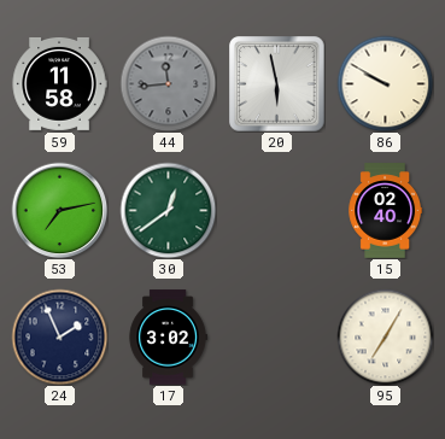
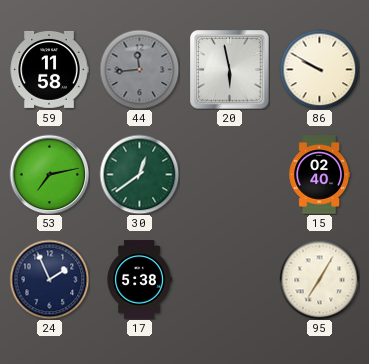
17: 3:02 -> 5:38
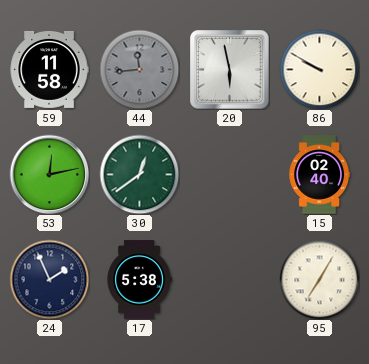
53: 7:13 -> 12:13
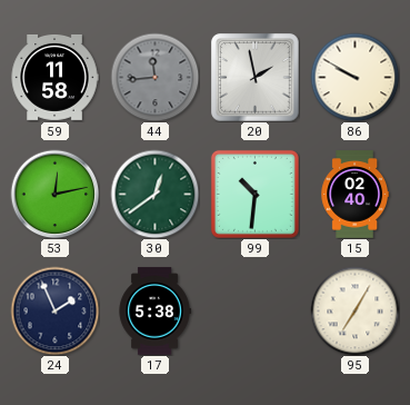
20: 5:58 -> 1:58
99: none -> 10:31
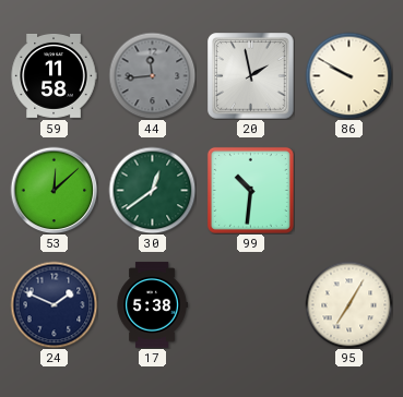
53: 12:13 -> 12:08
15: 02:40 -> none
24: 1:56 -> 1:49
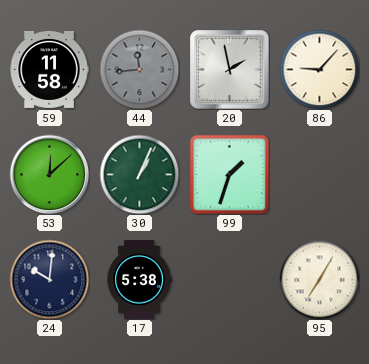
86: 9:50 -> 9:07
30: 12:39 -> 1:04
99: 10:31 -> 1:33
24: 1:49 -> 10:01
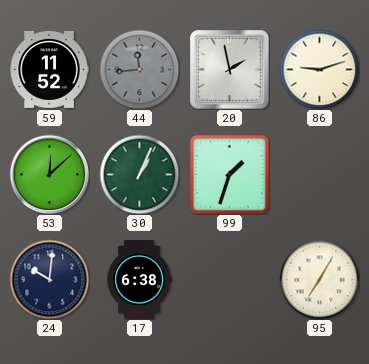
59: 11:58 -> 11:52
86: 9:07 -> 9:12
17: 5:38 -> 6:38
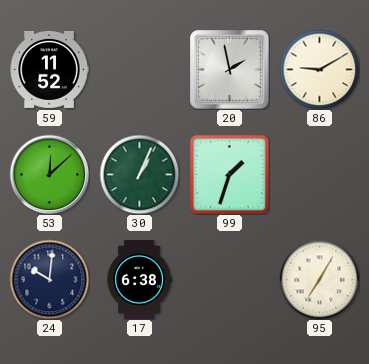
44: 11:44 -> none
86: 9:12 -> 9:10
